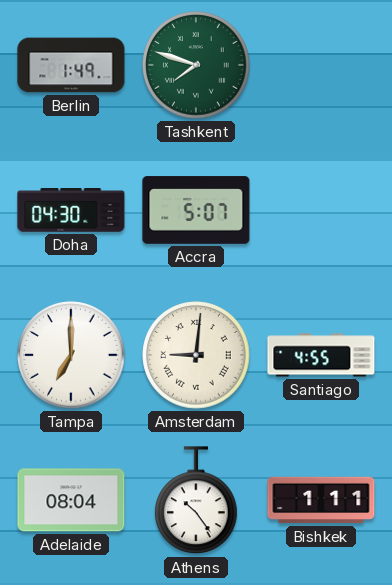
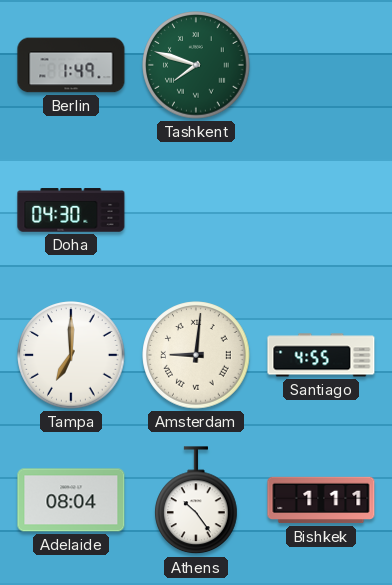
Accra: 5:07 -> none
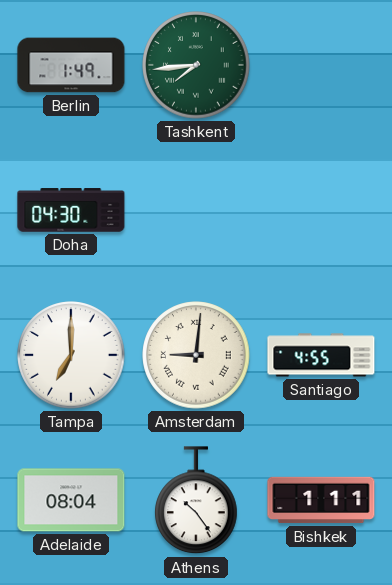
Tashkent: 7:48 -> 7:44
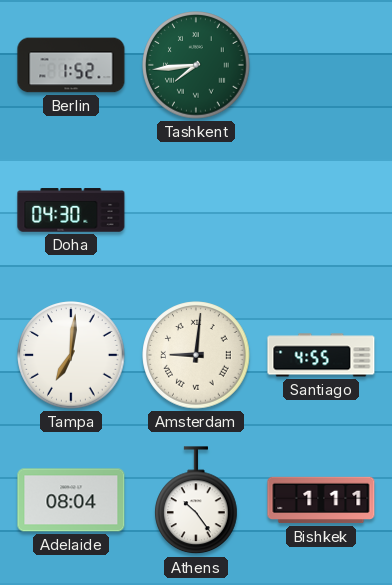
Berlin: 1:49 -> 1:52
Tampa: 7:00 -> 7:01
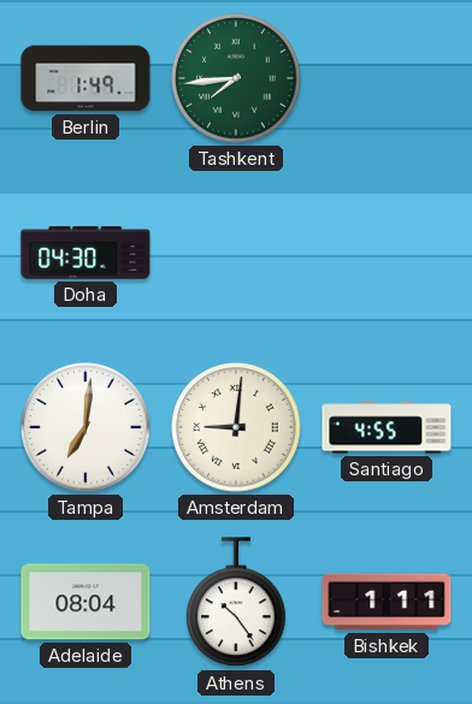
Berlin: 1:52 -> 1:49
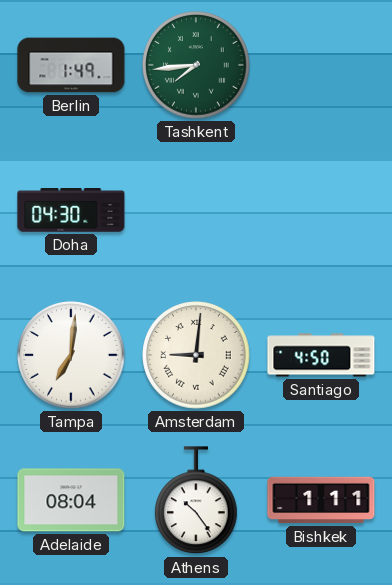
Santiago: 4:55 -> 4:50
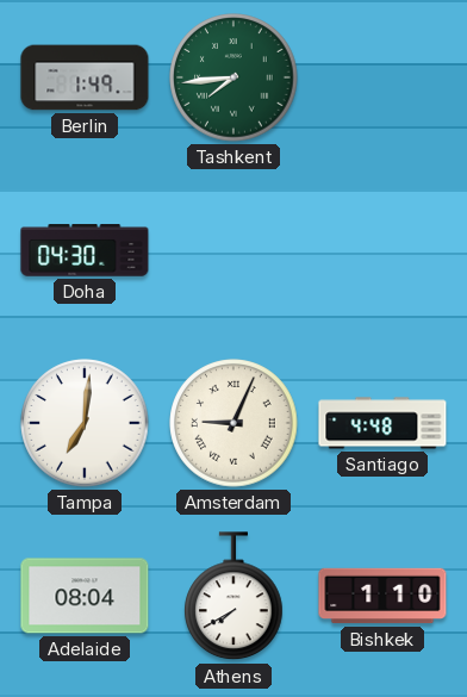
Amsterdam: 9:01 -> 9:04
Santiago: 4:50 -> 4:48
Athens: 10:24 -> 7:40
Bishkek: 1:11 -> 1:10
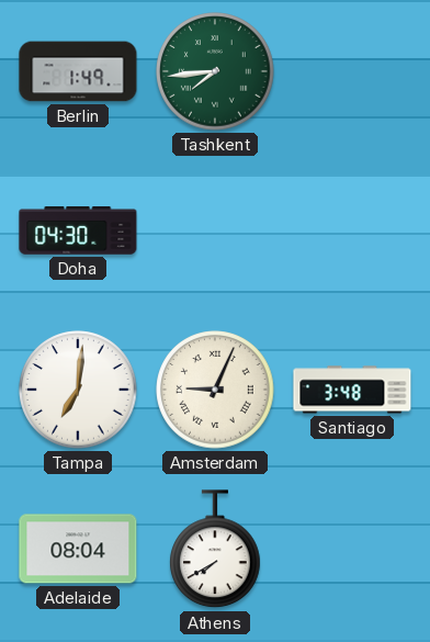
Santiago: 4:48 -> 3:48
Bishkek: 1:10 -> none
